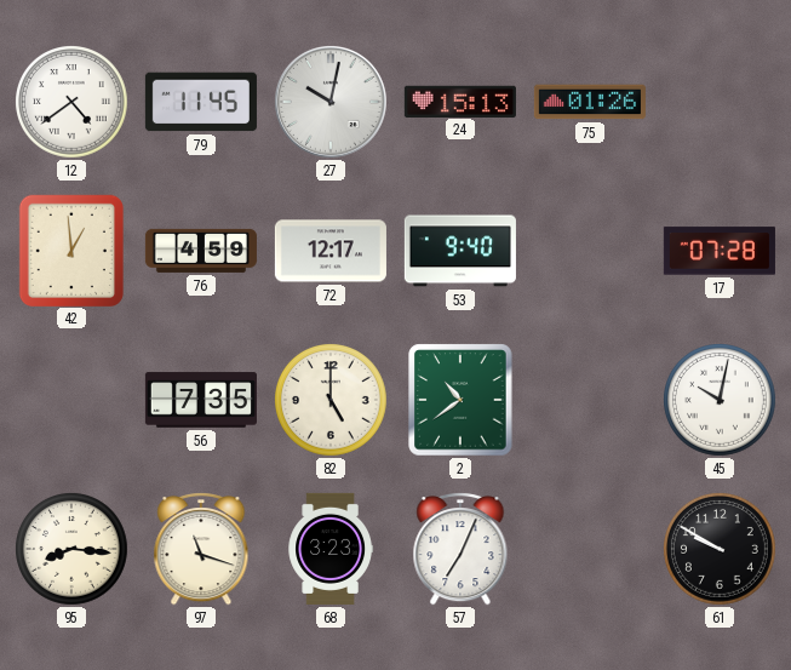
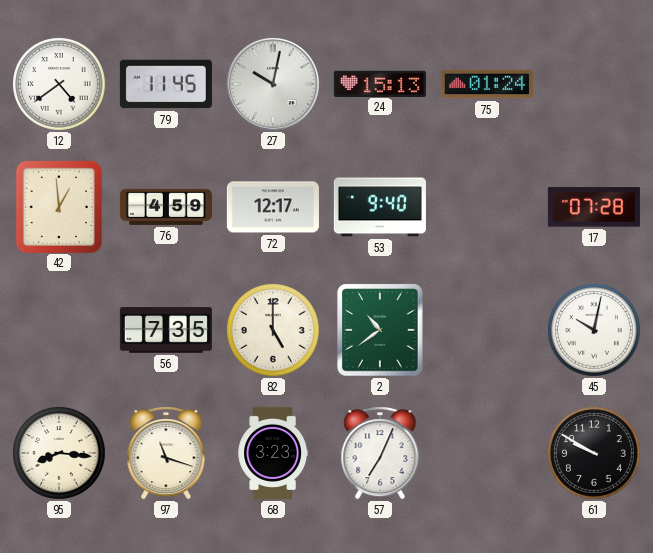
75: 01:26 -> 01:24
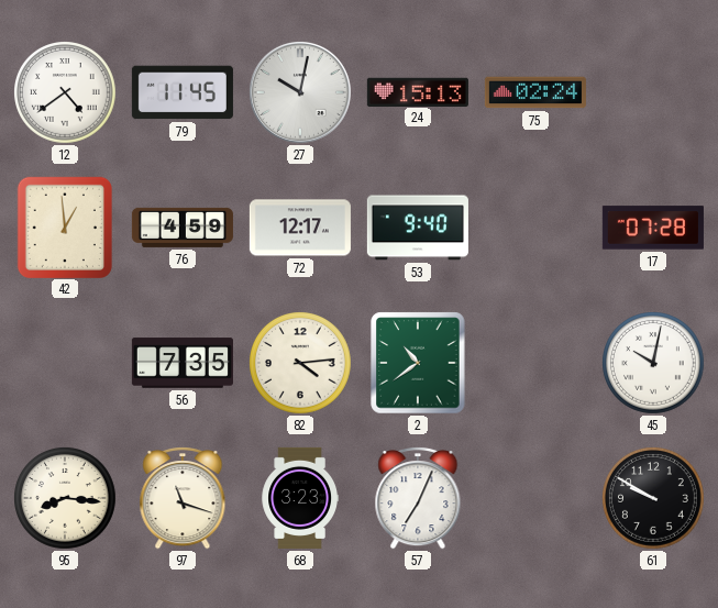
75: 01:24 -> 02:24
82: 5:00 -> 4:14
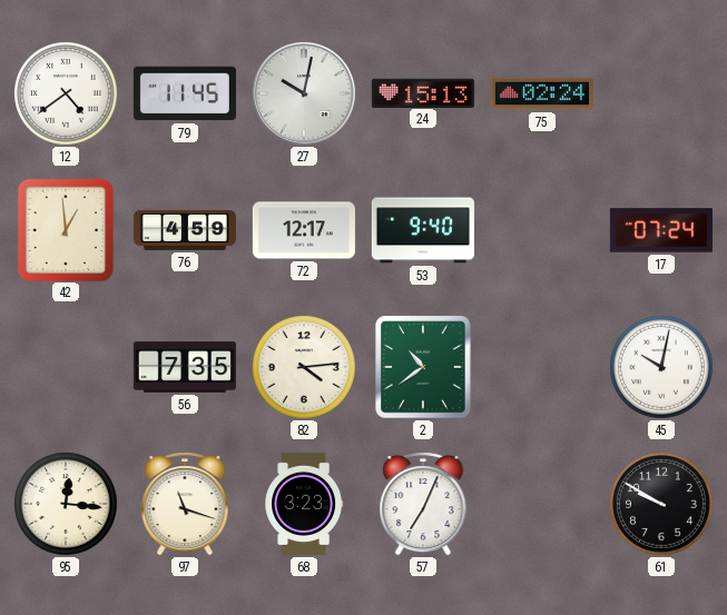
17: 07:28 -> 07:24
95: 8:16 -> 12:16
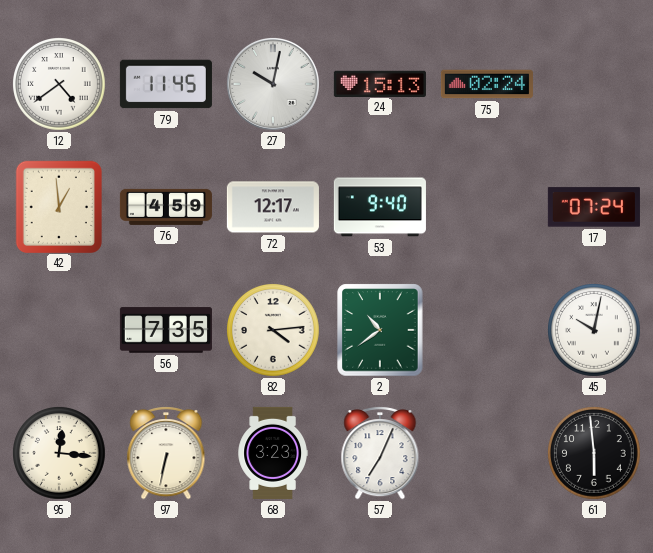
97: 11:18 -> 6:32
61: 9:50 -> 5:59
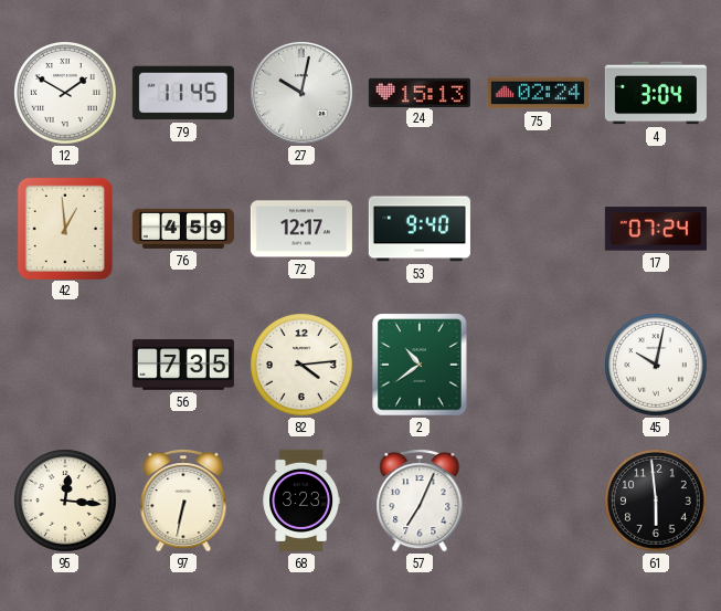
12: 4:39 -> 1:50
4: none -> 3:04
